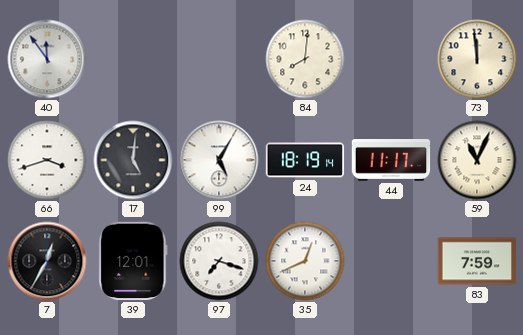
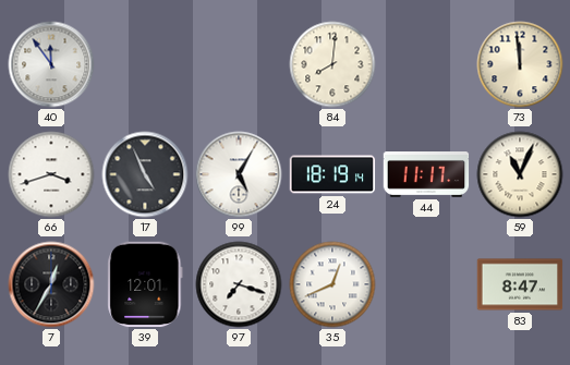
17: 5:01 -> 4:56
83: 7:59 -> 8:47
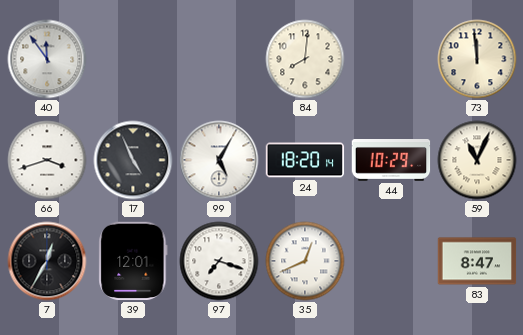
24: 18:19 -> 18:20
44: 11:17 -> 10:29
